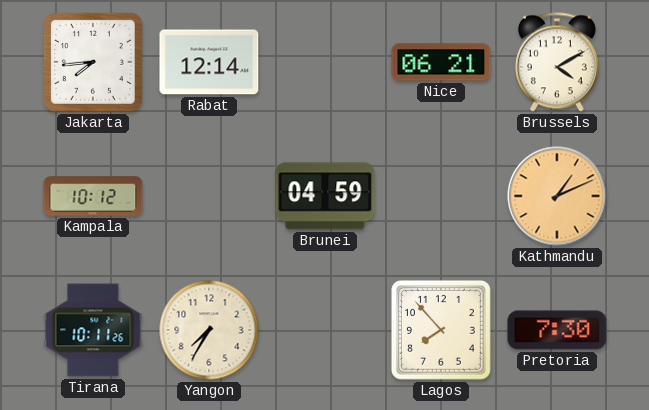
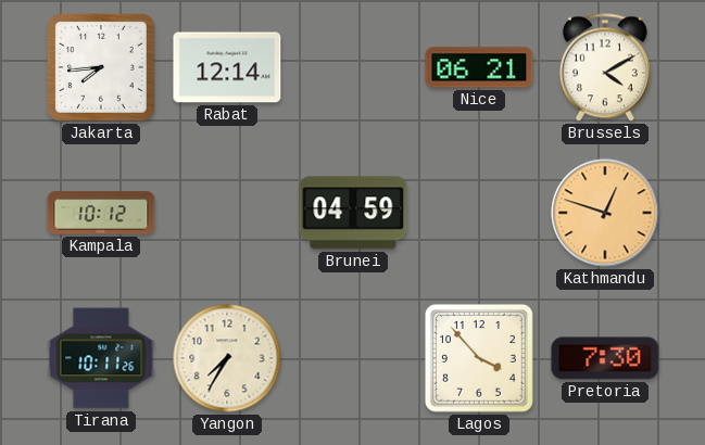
Kathmandu: 1:11 -> 12:48
Lagos: 7:53 -> 3:53
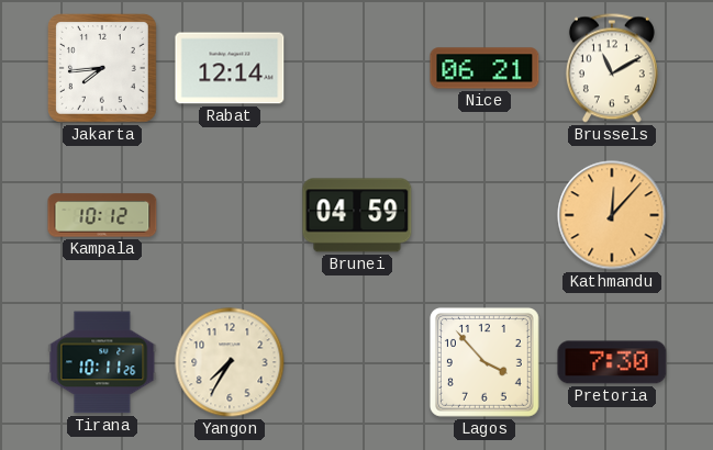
Brussels: 4:10 -> 11:10
Kathmandu: 12:48 -> 12:07
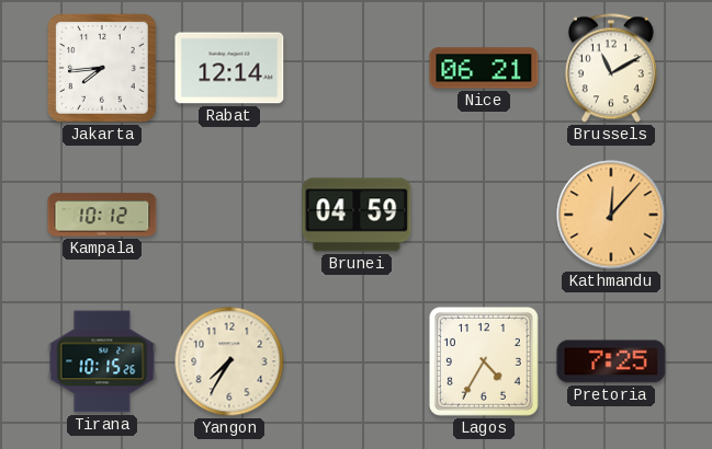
Tirana: 10:11 -> 10:15
Lagos: 3:53 -> 4:35
Pretoria: 7:30 -> 7:25
